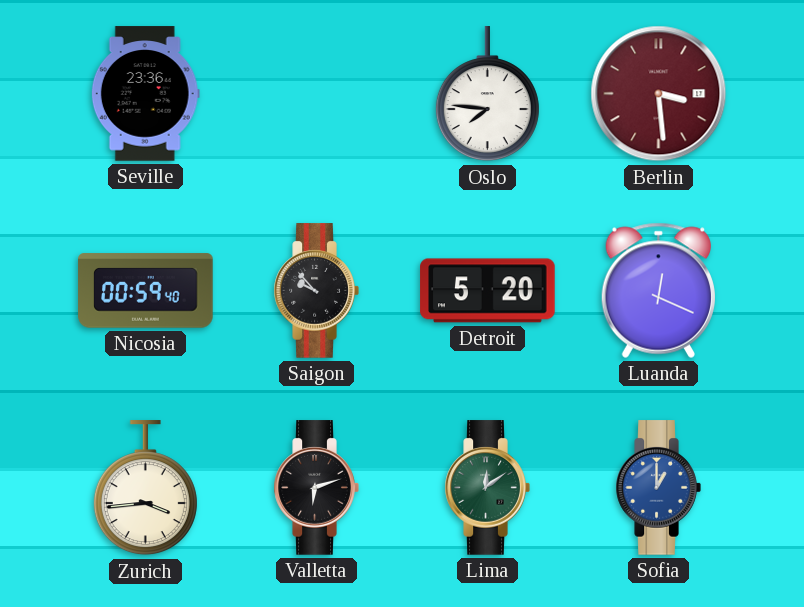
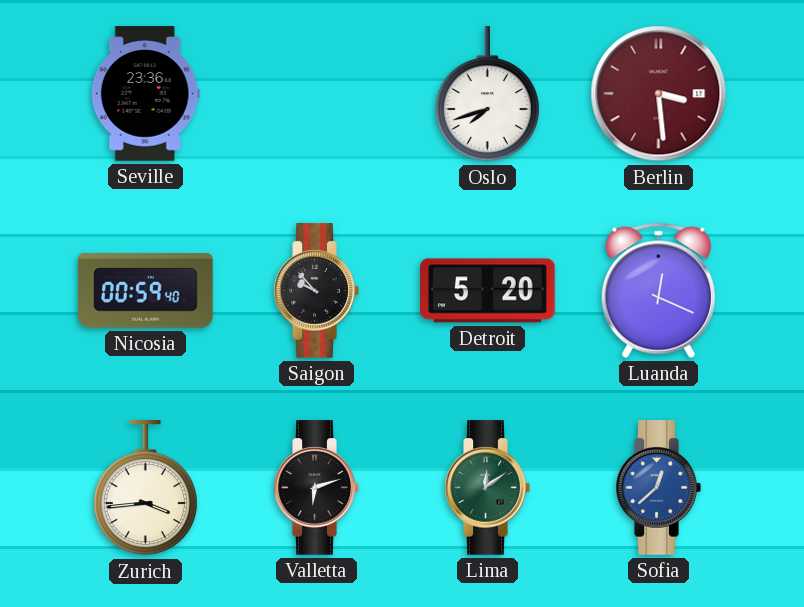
Oslo: 7:46 -> 7:42
Sofia: 1:00 -> 12:38
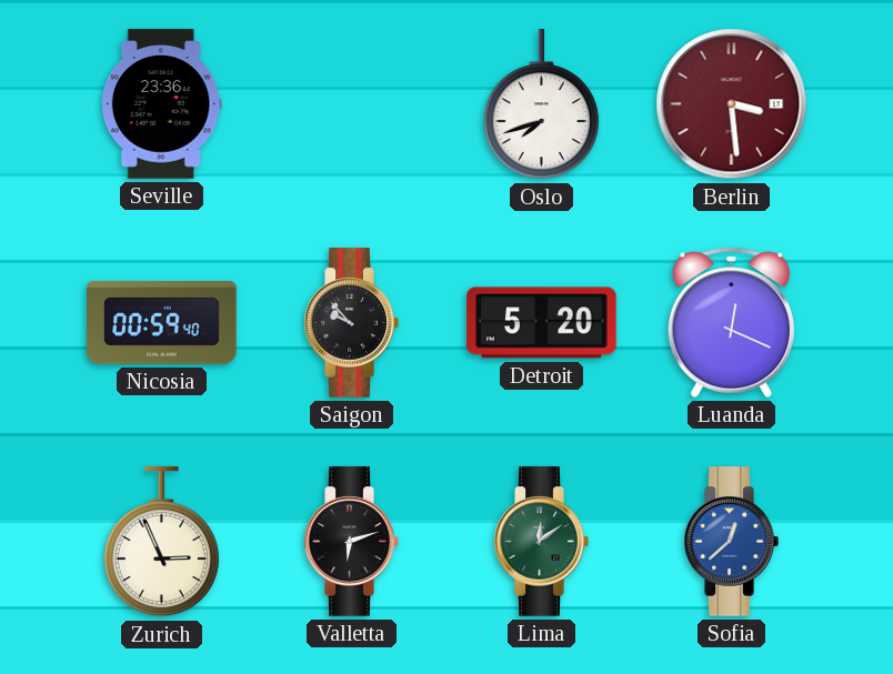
Zurich: 3:44 -> 2:56
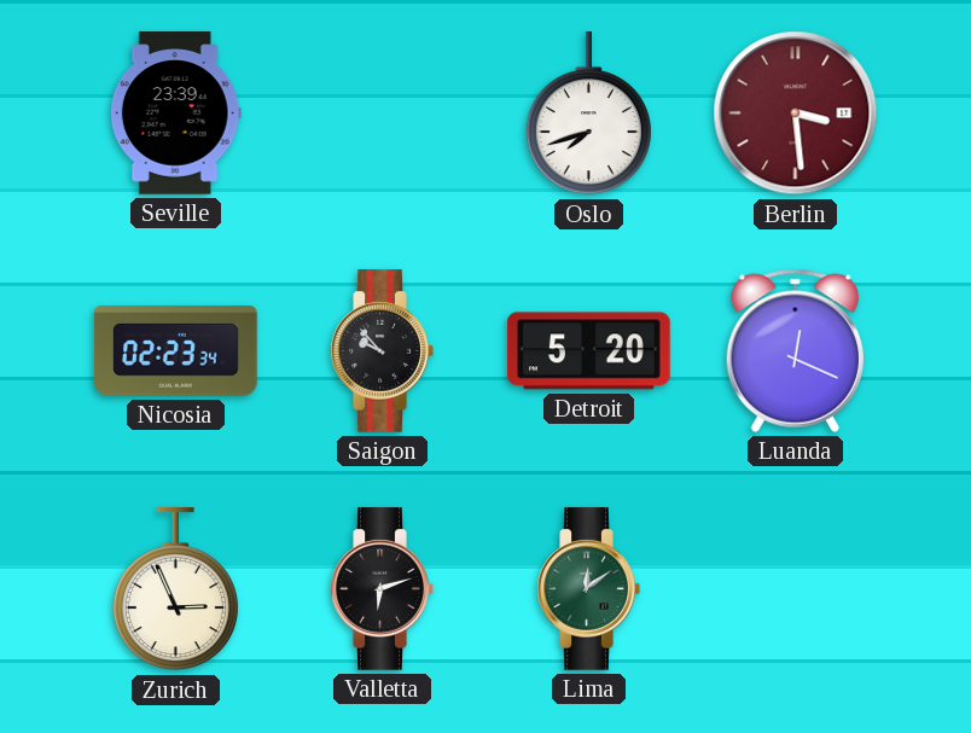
Seville: 23:36 -> 23:39
Nicosia: 00:59 -> 02:23
Sofia: 12:38 -> none
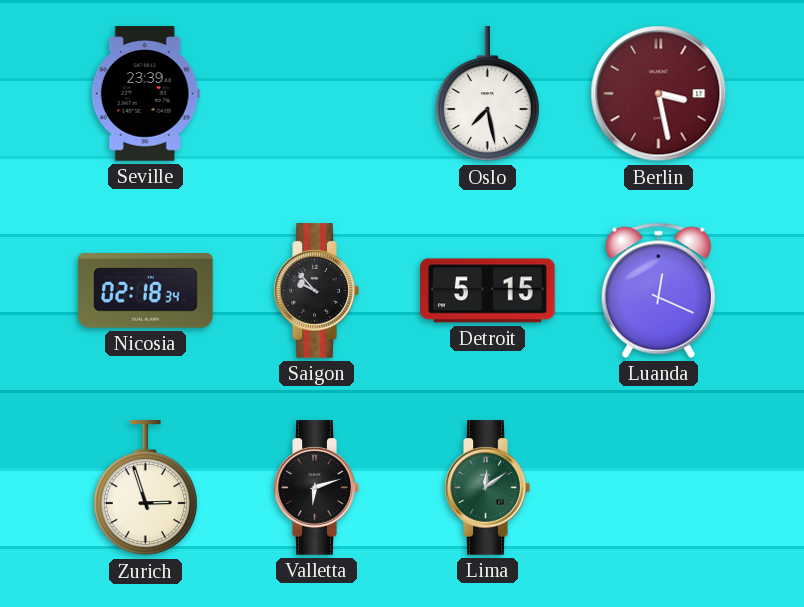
Oslo: 7:42 -> 7:28
Berlin: 3:29 -> 3:28
Nicosia: 02:23 -> 02:18
Detroit: 5:20 -> 5:15
Zurich: 2:56 -> 2:57
